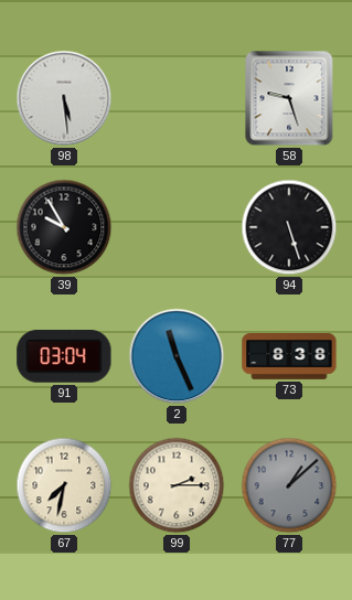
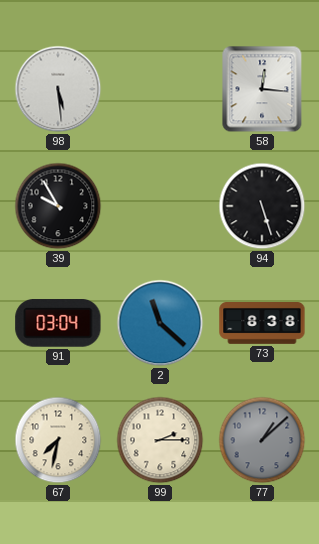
58: 9:27 -> 12:16
2: 11:26 -> 11:22
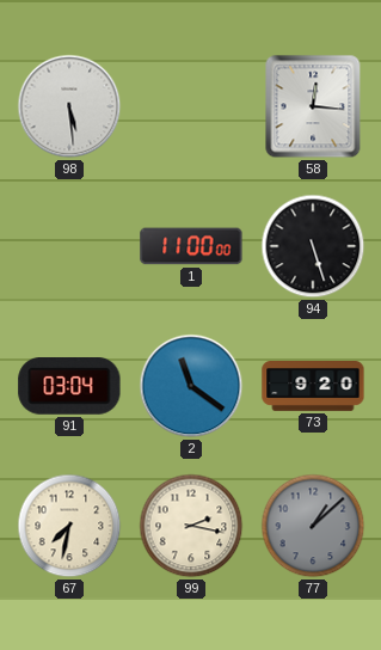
39: 9:55 -> none
1: none -> 11:00
2: 11:22 -> 11:21
73: 8:38 -> 9:20
99: 2:15 -> 2:17
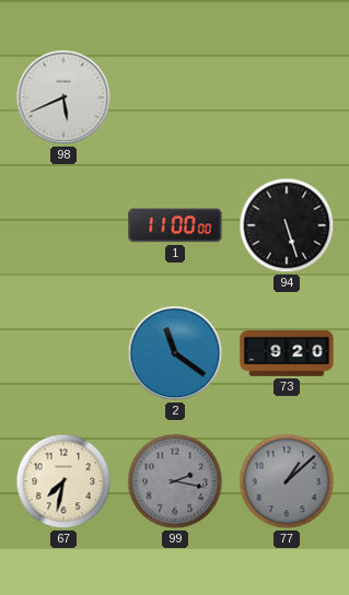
98: 5:29 -> 5:41
58: 12:16 -> none
91: 03:04 -> none
99 dial: cream -> grey
